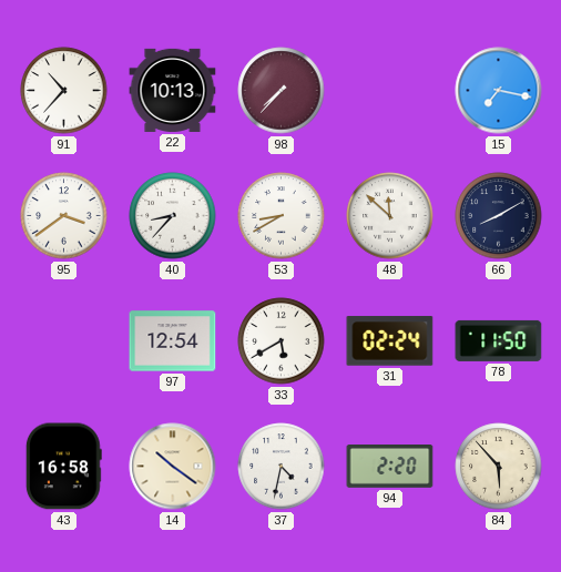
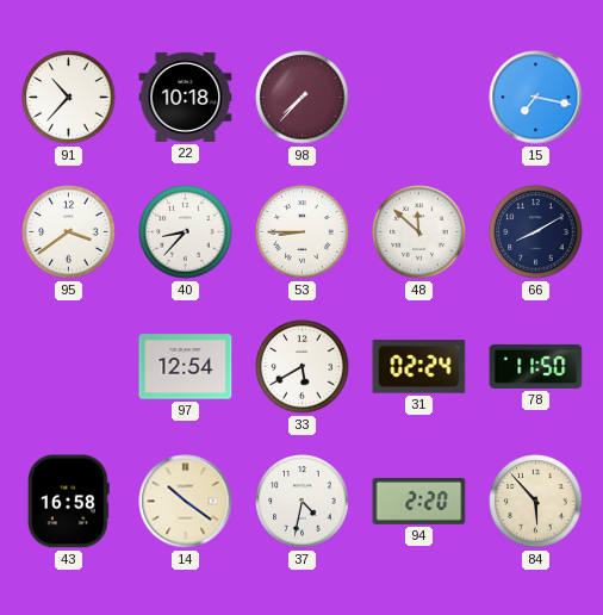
22: 10:13 -> 10:18
53: 8:40 -> 8:45
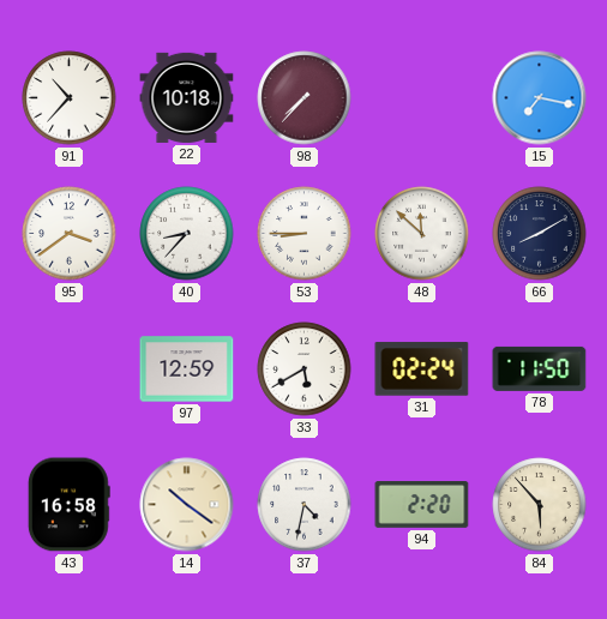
97: 12:54 -> 12:59
